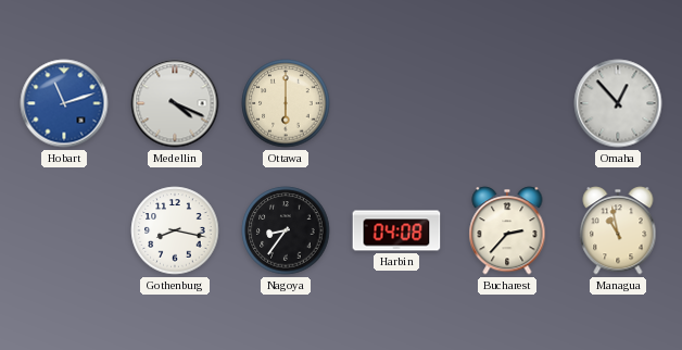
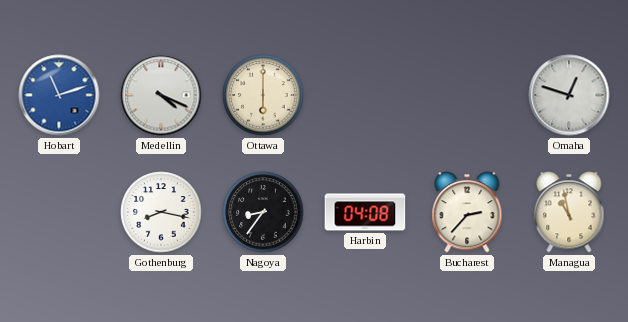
Omaha: 12:53 -> 12:48
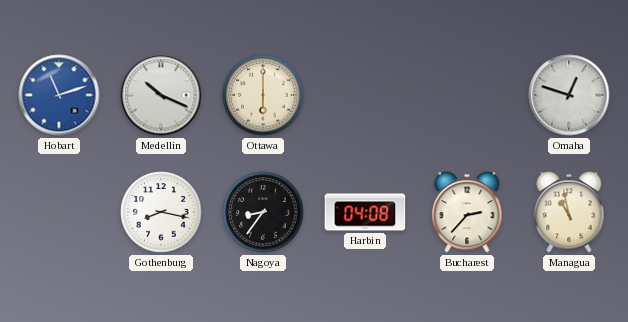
Medellin: 4:19 -> 10:19
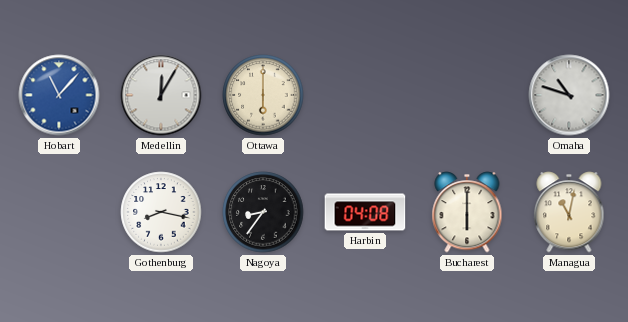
Hobart: 11:12 -> 11:07
Medellin: 10:19 -> 12:05
Omaha: 12:48 -> 10:48
Bucharest: 2:37 -> 6:00
Managua: 10:58 -> 11:02
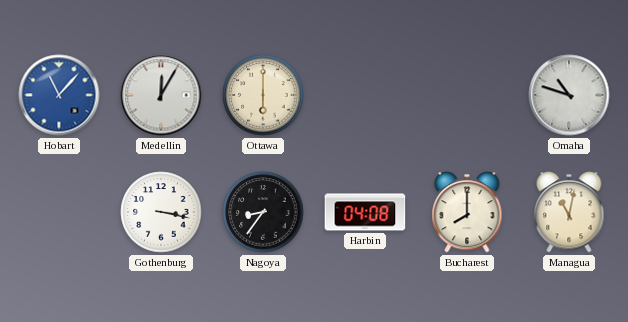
Gothenburg: 8:17 -> 3:17
Bucharest: 6:00 -> 8:00
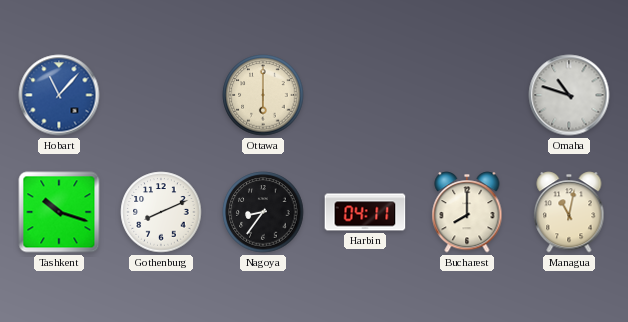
Medellin: 12:05 -> none
Tashkent: none -> 10:18
Gothenburg: 3:17 -> 8:11
Harbin: 04:08 -> 04:11
